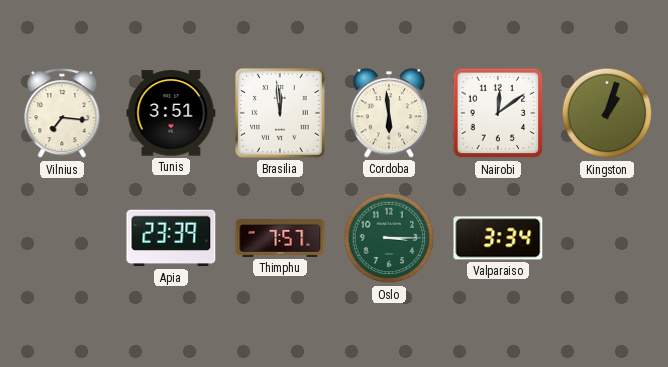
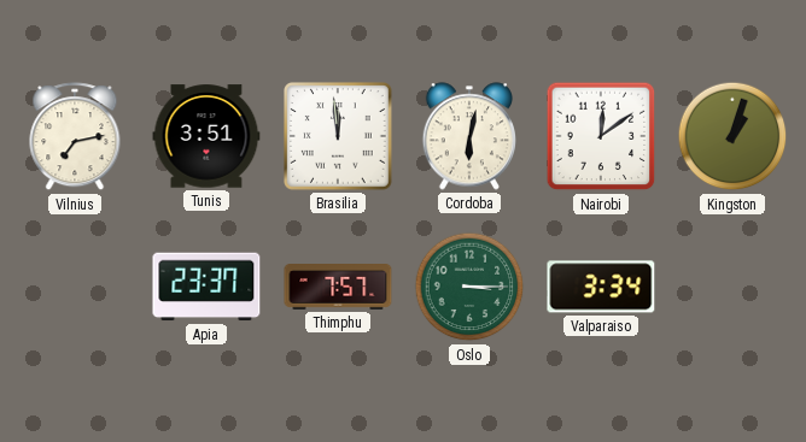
Vilnius: 7:16 -> 7:13
Cordoba: 5:59 -> 6:02
Apia: 23:39 -> 23:37
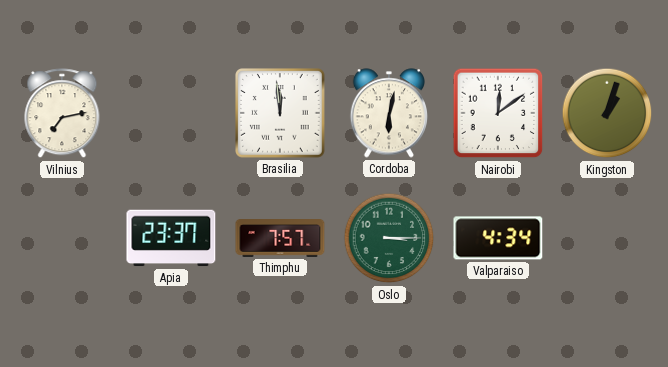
Tunis: 3:51 -> none
Valparaiso: 3:34 -> 4:34
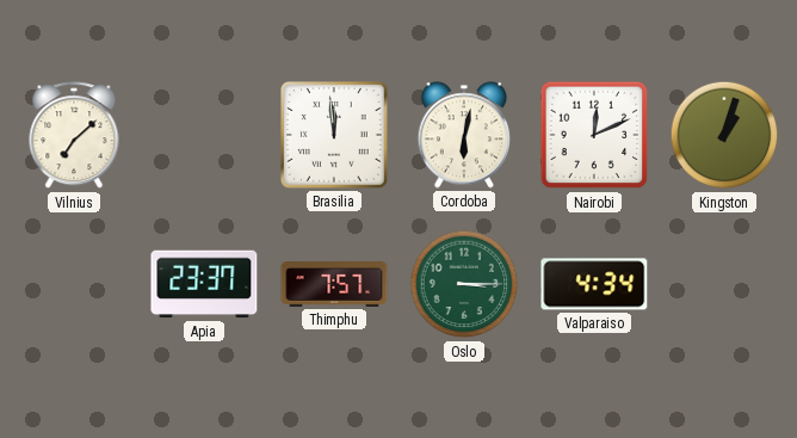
Vilnius: 7:13 -> 7:08
Nairobi: 12:09 -> 12:11
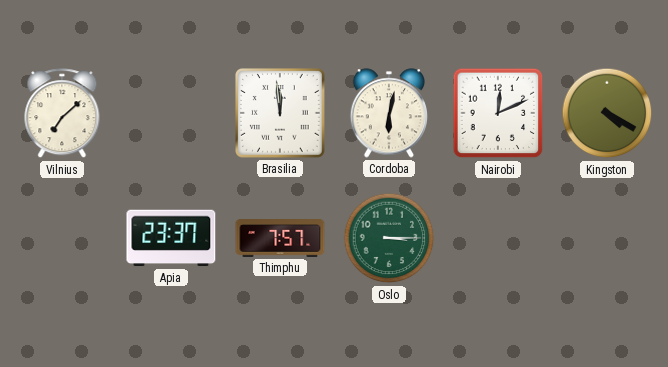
Kingston: 1:03 -> 4:20
Valparaiso: 4:34 -> none
